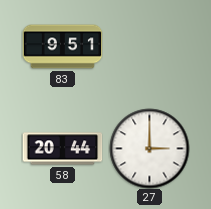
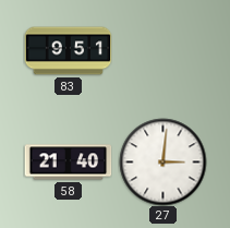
58: 20:44 -> 21:40
27: 3:00 -> 3:01
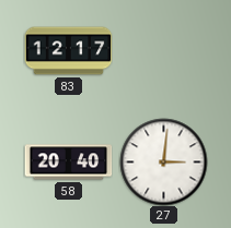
83: 9:51 -> 12:17
58: 21:40 -> 20:40
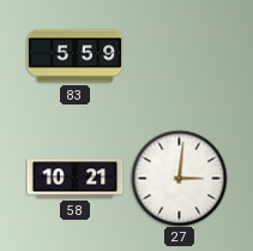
83: 12:17 -> 5:59
58: 20:40 -> 10:21
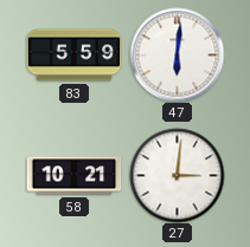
47: none -> 6:01
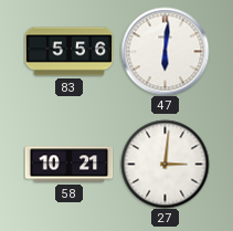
83: 5:59 -> 5:56
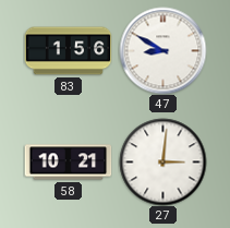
83: 5:56 -> 1:56
47: 6:01 -> 8:50
